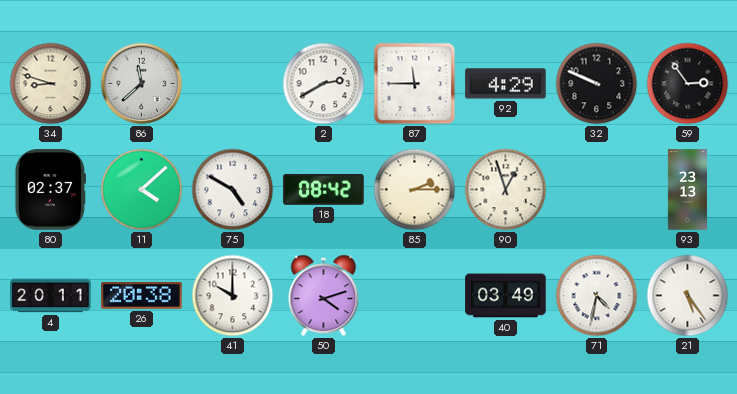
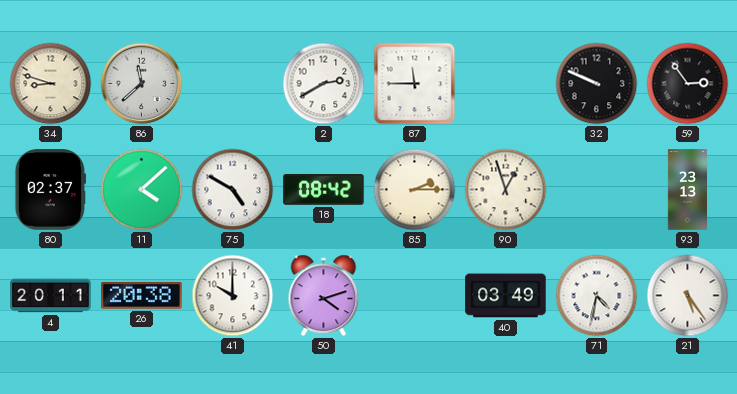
92: 4:29 -> none
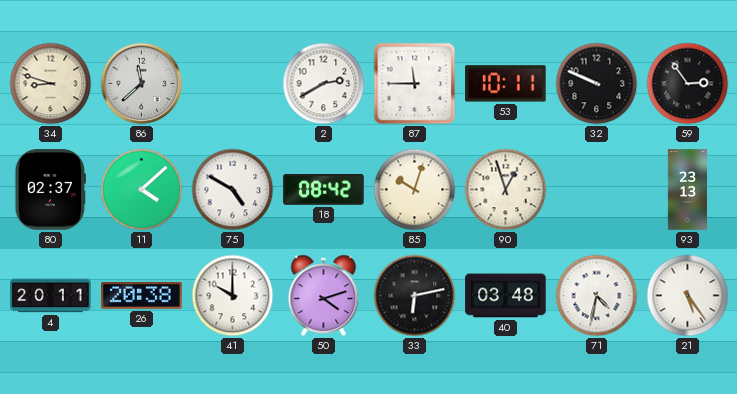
53: none -> 10:11
85: 2:15 -> 10:03
33: none -> 6:13
40: 03:49 -> 03:48
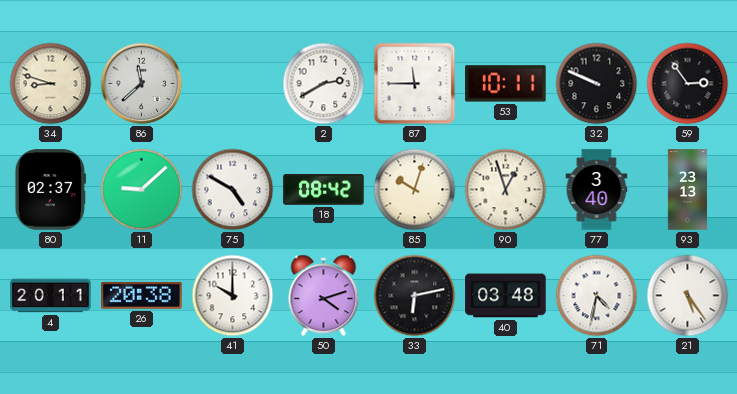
11: 4:08 -> 9:08
77: none -> 3:40
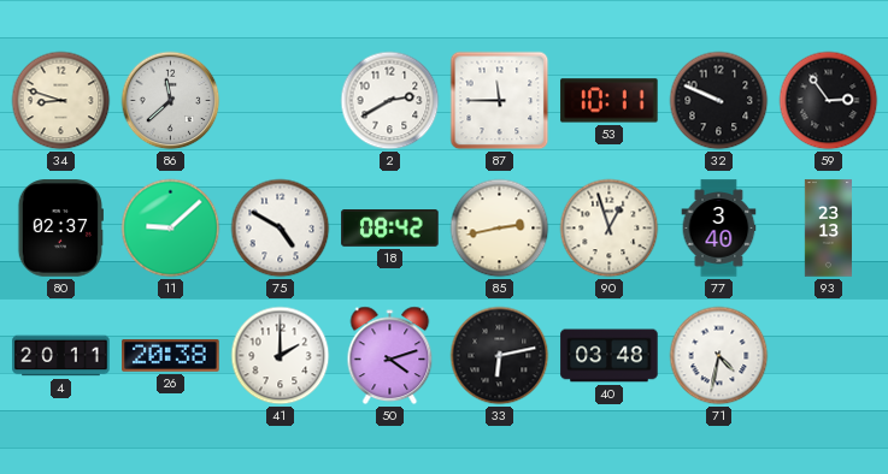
85: 10:03 -> 2:43
41: 10:00 -> 2:00
21: 5:24 -> none
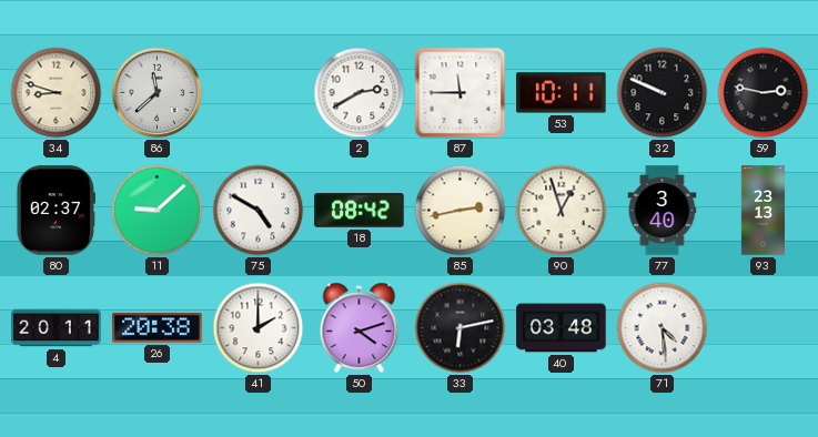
59: 2:54 -> 2:47
71: 4:32 -> 4:29
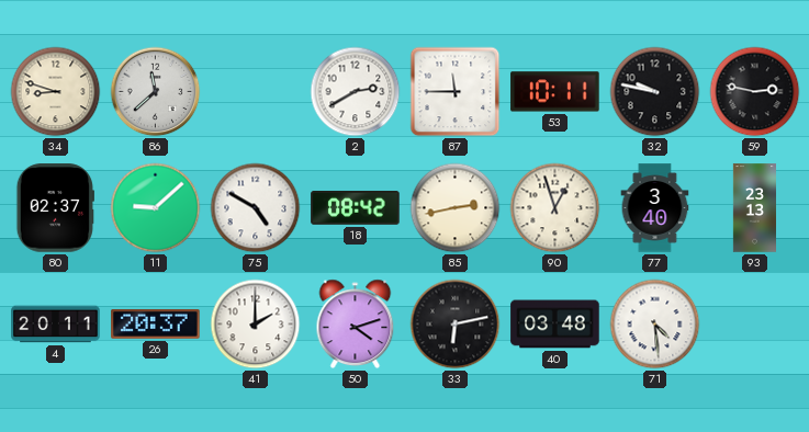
32: 9:49 -> 9:47
26: 20:38 -> 20:37
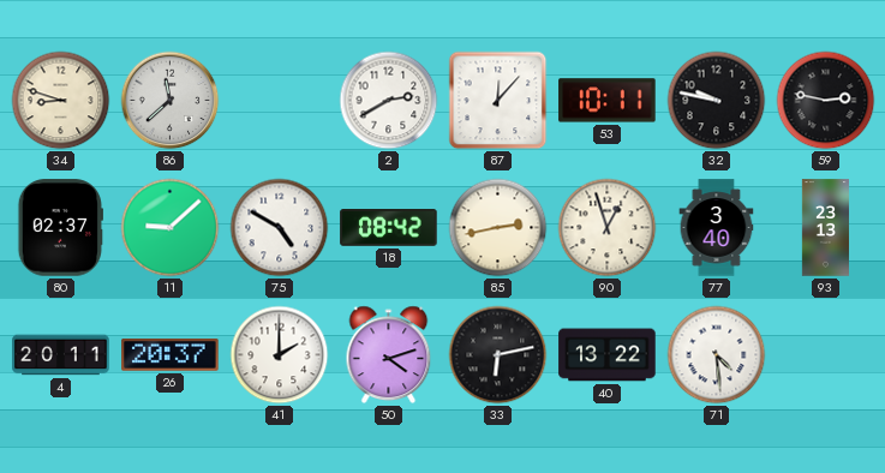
87: 11:45 -> 12:07
40: 03:48 -> 13:22
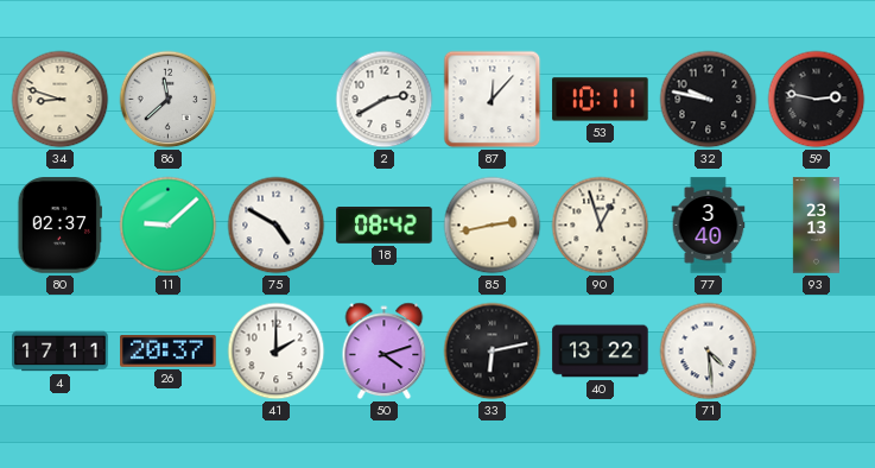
4: 20:11 -> 17:11
